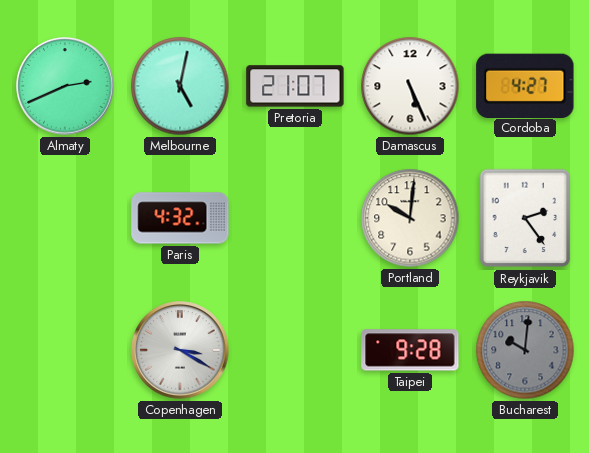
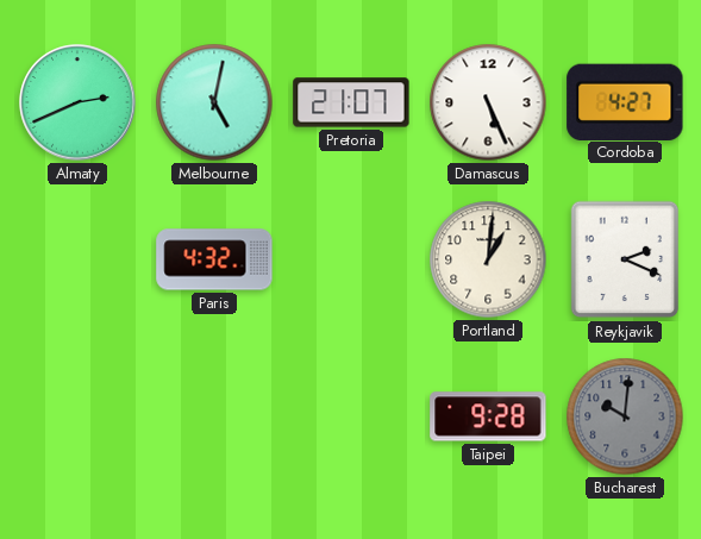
Portland: 10:01 -> 1:01
Reykjavik: 2:24 -> 2:19
Copenhagen: 3:20 -> none
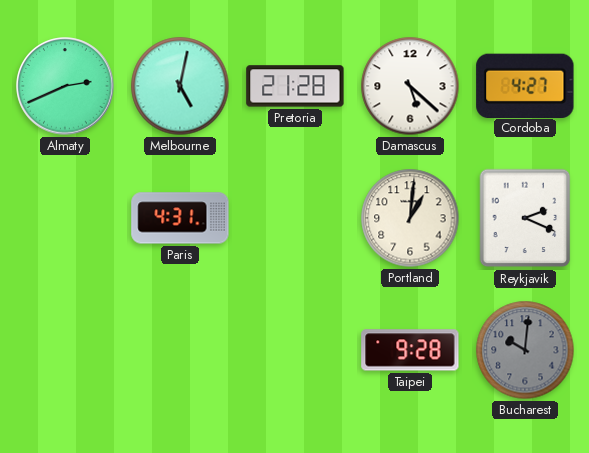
Pretoria: 21:07 -> 21:28
Damascus: 5:26 -> 5:22
Paris: 4:32 -> 4:31
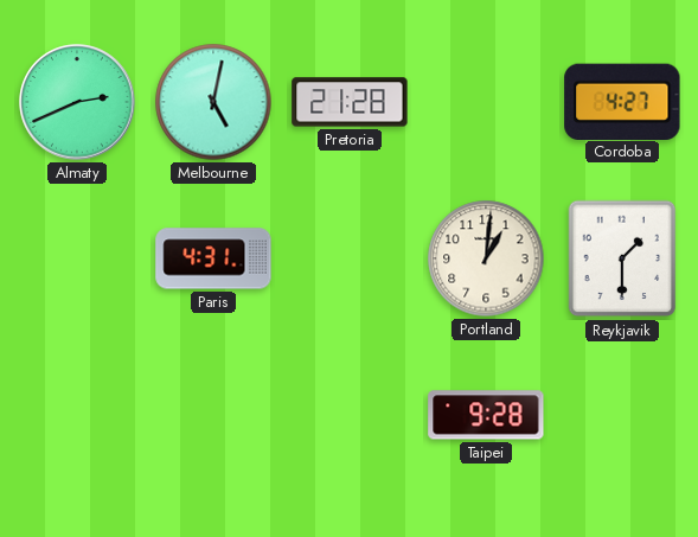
Damascus: 5:22 -> none
Reykjavik: 2:19 -> 1:30
Bucharest: 10:01 -> none
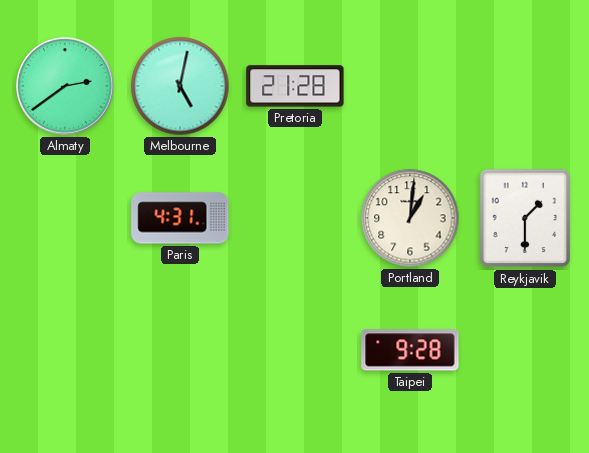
Almaty: 2:41 -> 2:39
Cordoba: 4:27 -> none
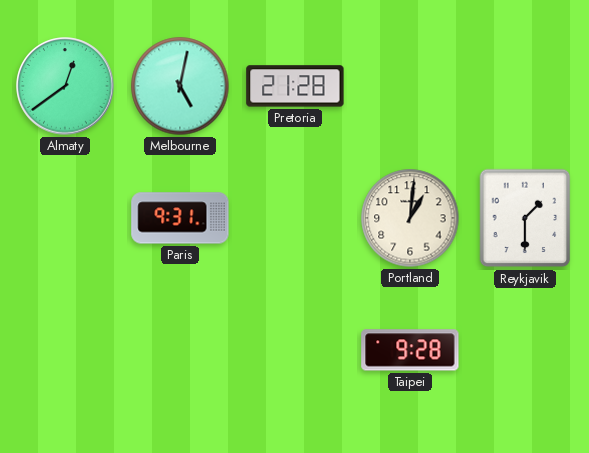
Almaty: 2:39 -> 12:39
Paris: 4:31 -> 9:31
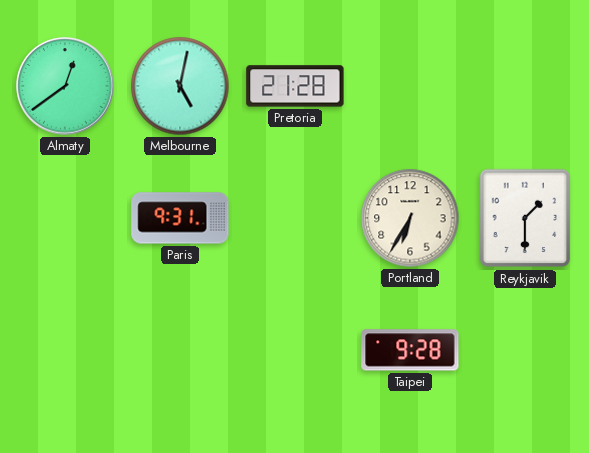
Portland: 1:01 -> 6:35
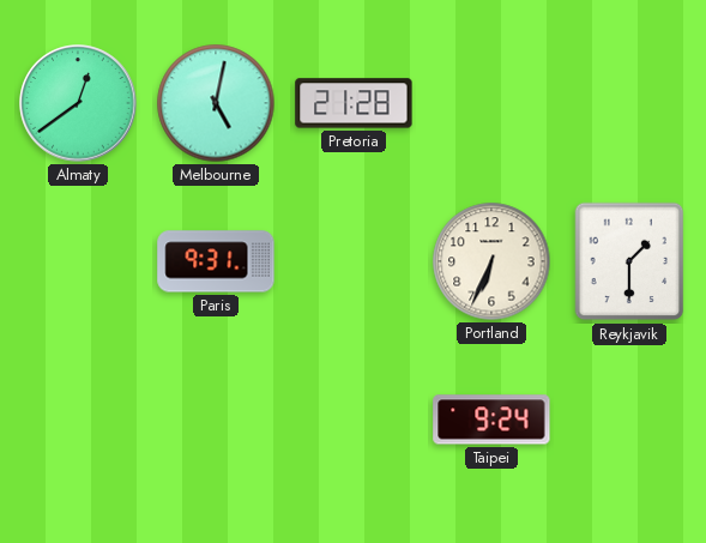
Portland: 6:35 -> 6:34
Taipei: 9:28 -> 9:24
